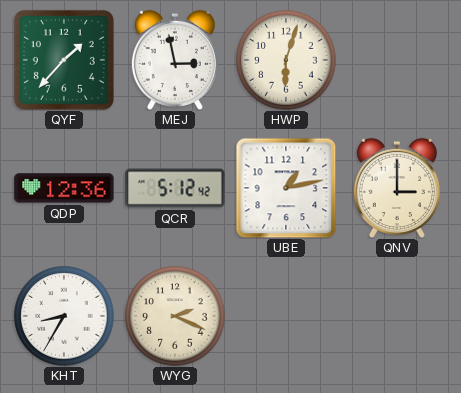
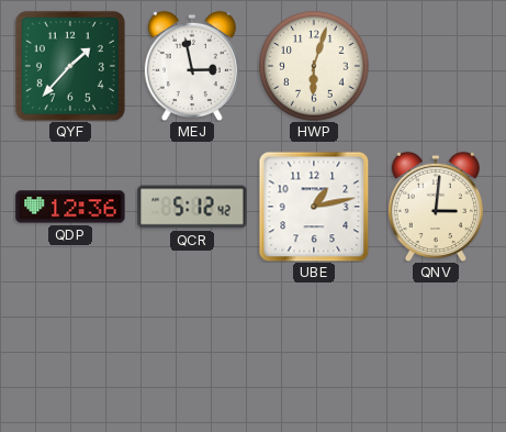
QNV: 3:00 -> 3:01
KHT: 8:35 -> none
WYG: 2:19 -> none
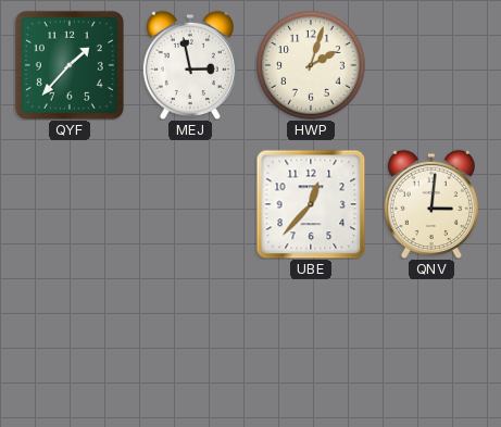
HWP: 6:03 -> 2:03
QDP: 12:36 -> none
QCR: 5:12 -> none
UBE: 1:13 -> 12:37
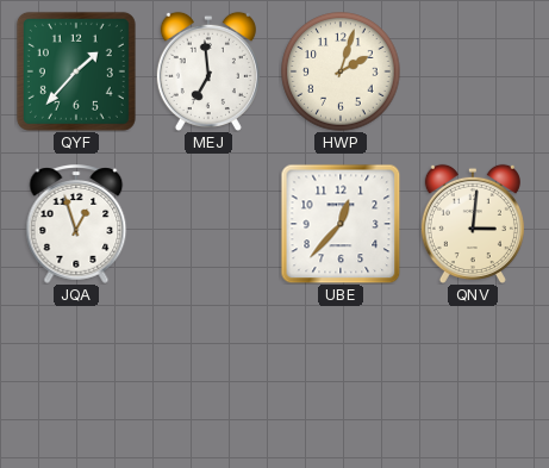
MEJ: 2:58 -> 6:59
JQA: none -> 12:57
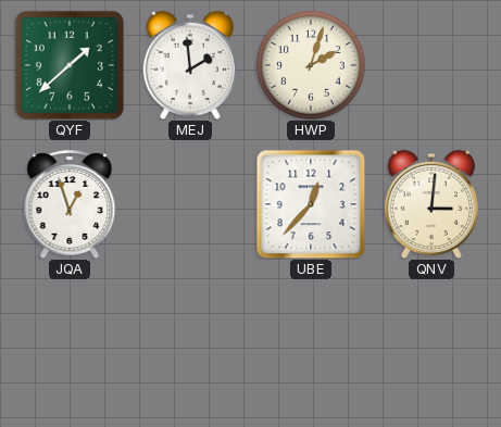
QYF: 1:37 -> 1:38
MEJ: 6:59 -> 1:59
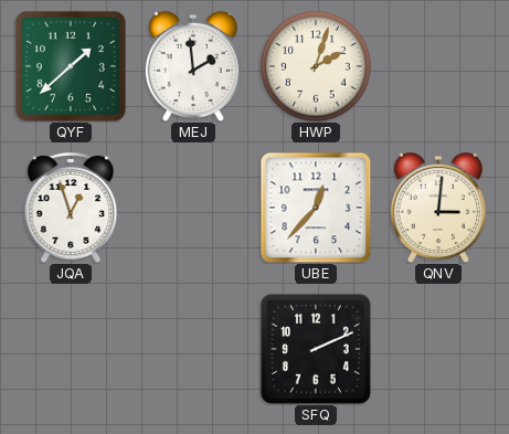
SFQ: none -> 2:11
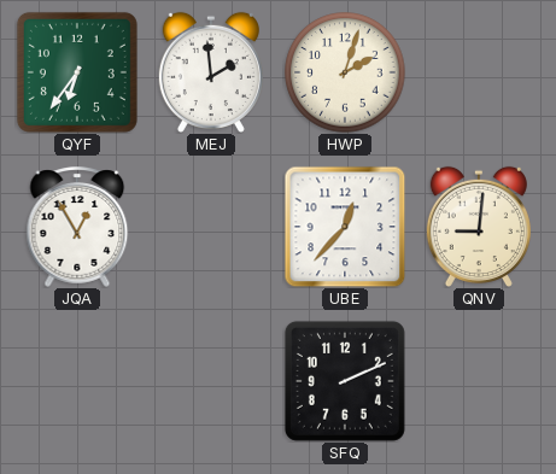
QYF: 1:38 -> 6:36
JQA: 12:57 -> 12:55
QNV: 3:01 -> 9:01
